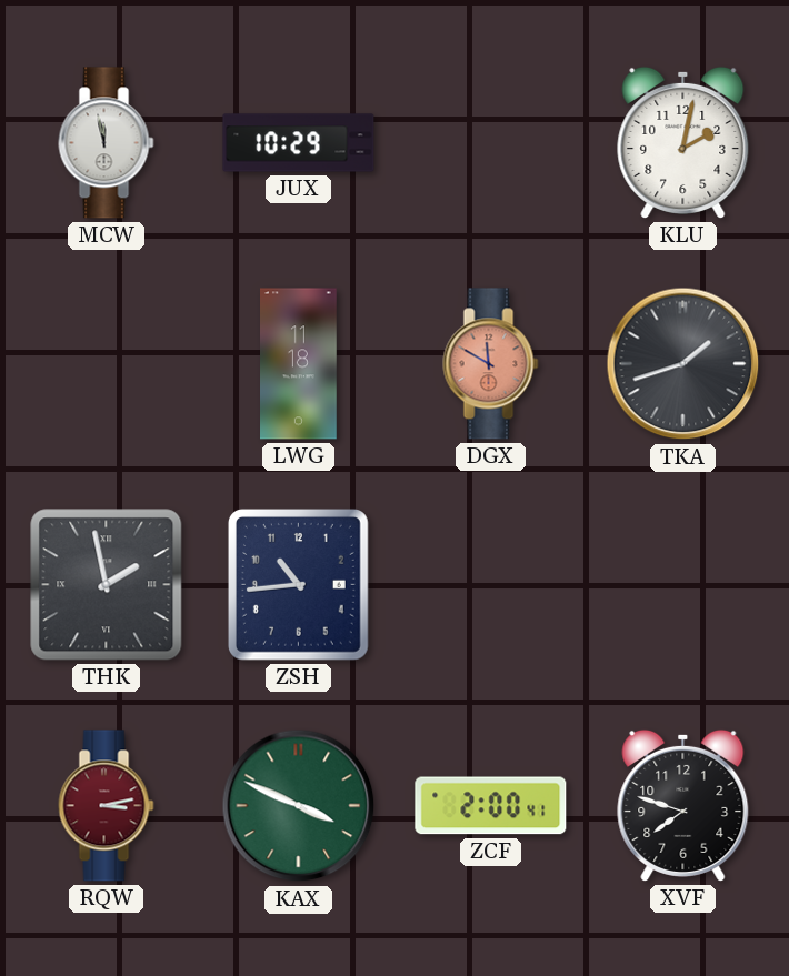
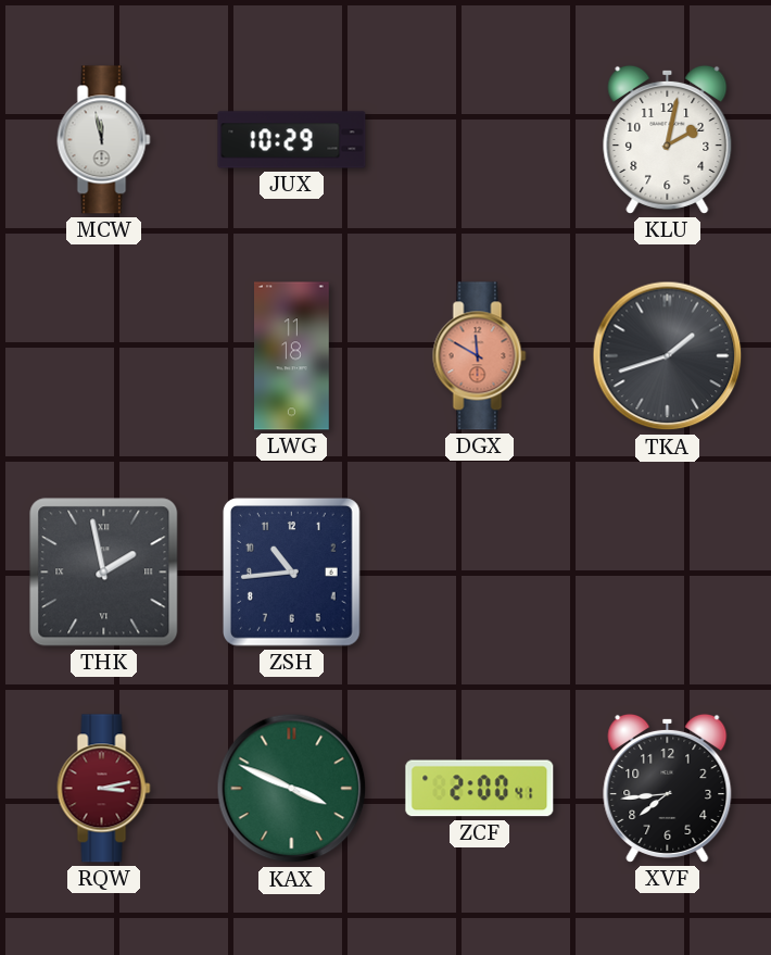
XVF: 7:48 -> 7:44
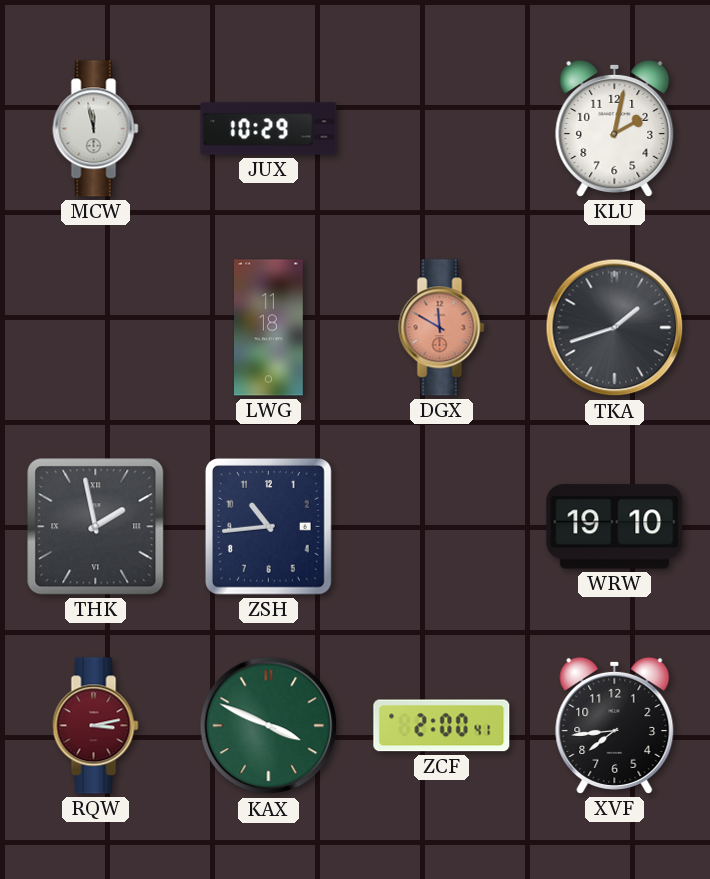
WRW: none -> 19:10
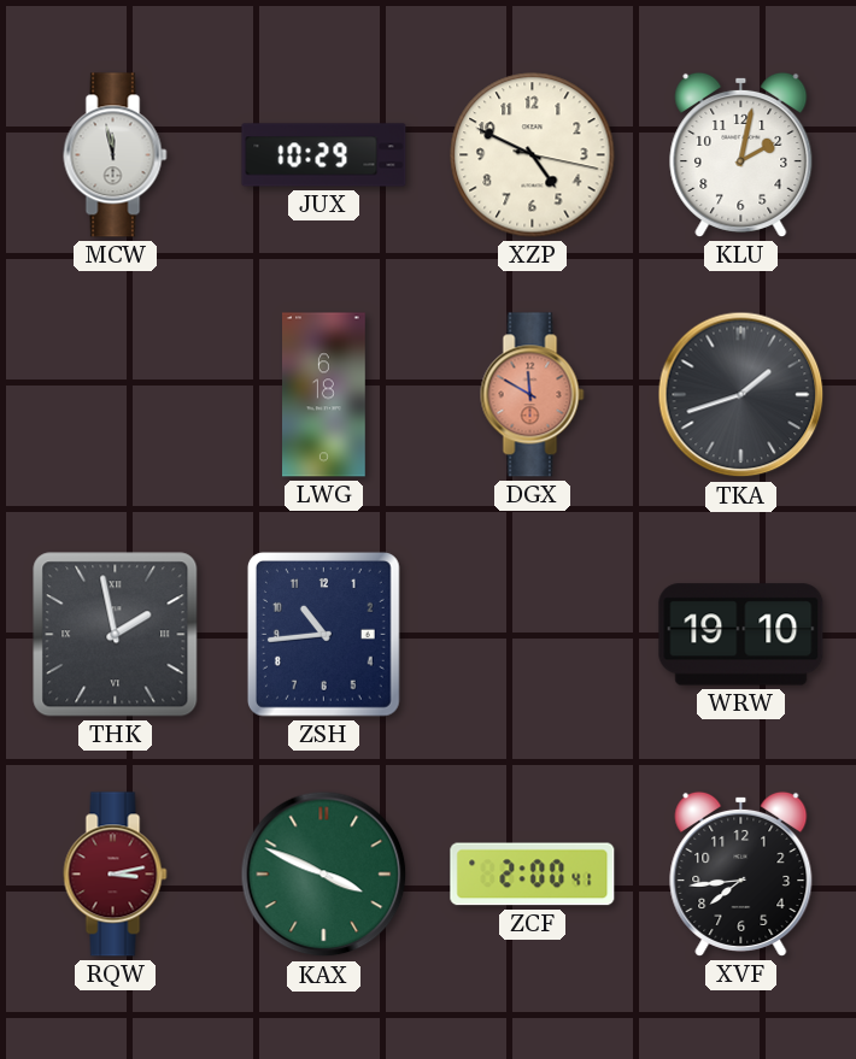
XZP: none -> 4:49
LWG: 11:18 -> 6:18
